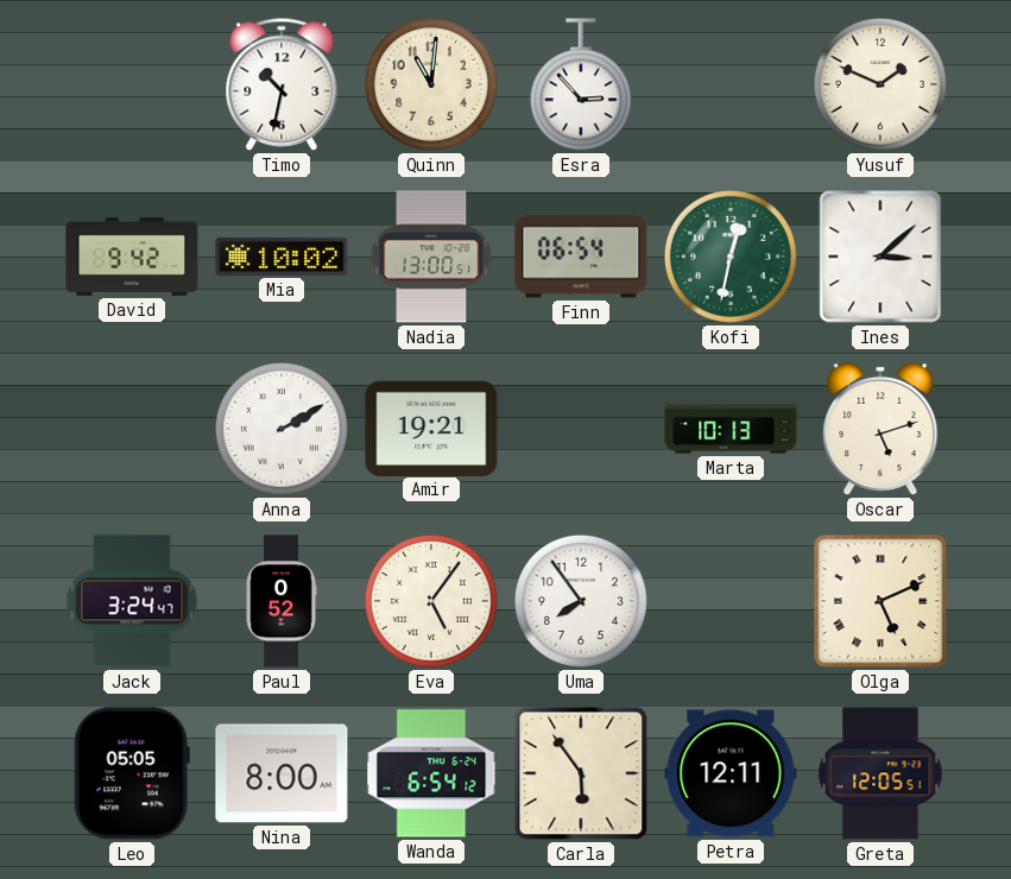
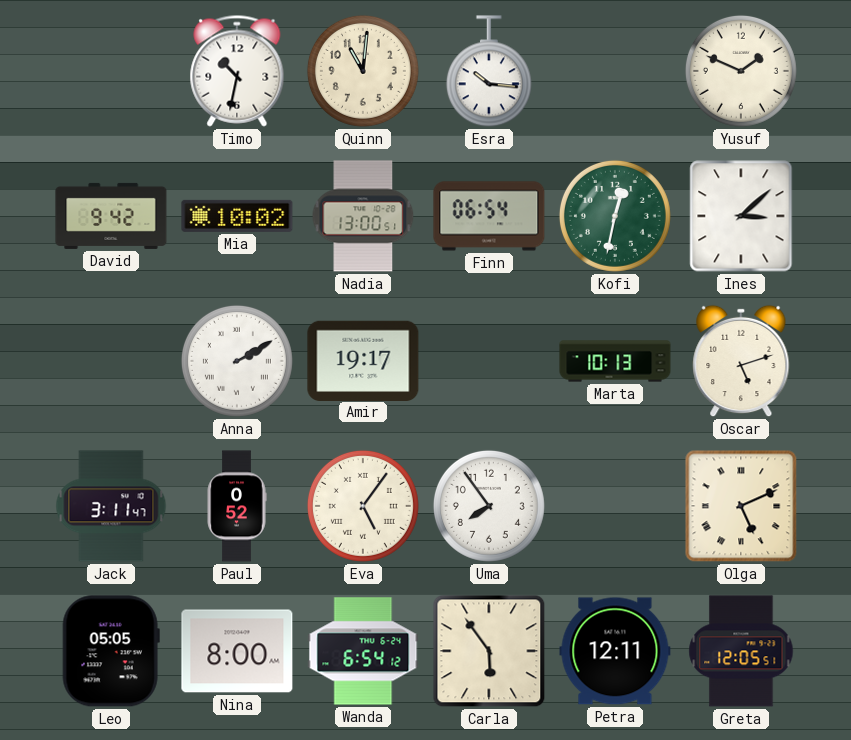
Esra: 2:53 -> 10:16
Amir: 19:21 -> 19:17
Jack: 3:24 -> 3:11
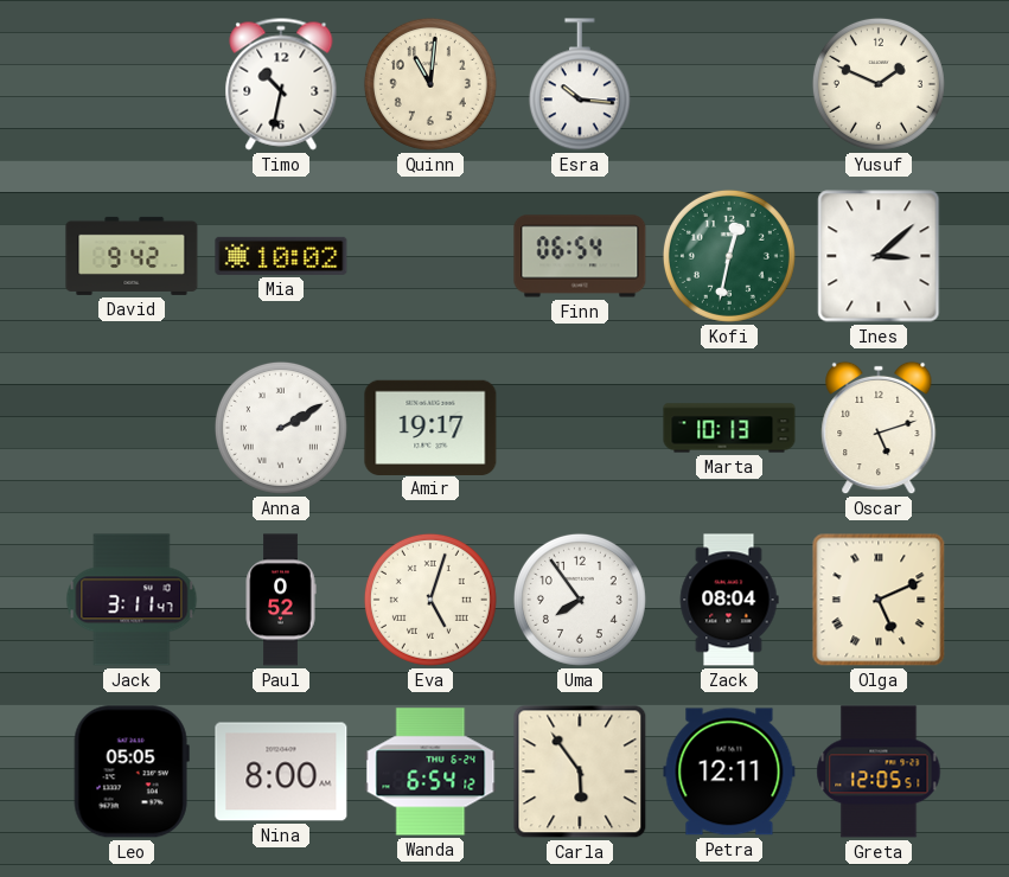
Nadia: 13:00 -> none
Eva: 5:06 -> 5:03
Zack: none -> 08:04
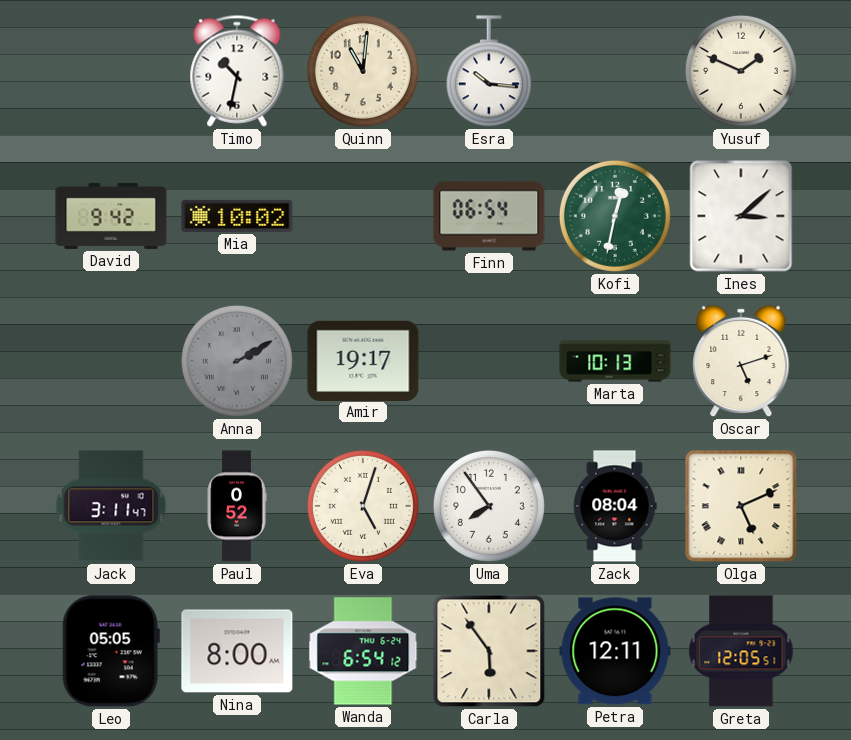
Anna dial: white -> grey
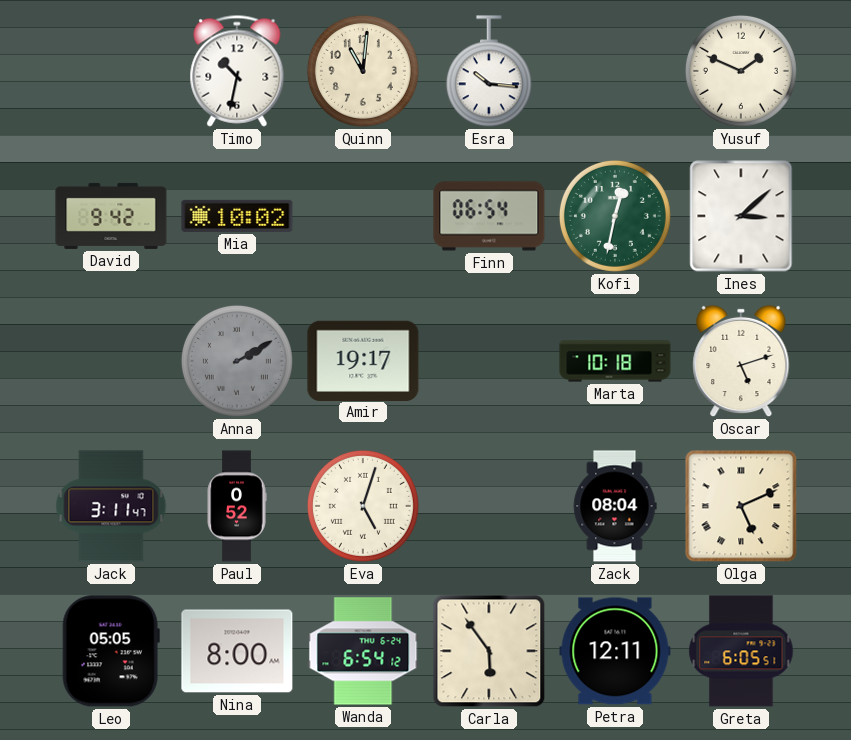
Marta: 10:13 -> 10:18
Uma: 7:54 -> none
Greta: 12:05 -> 6:05
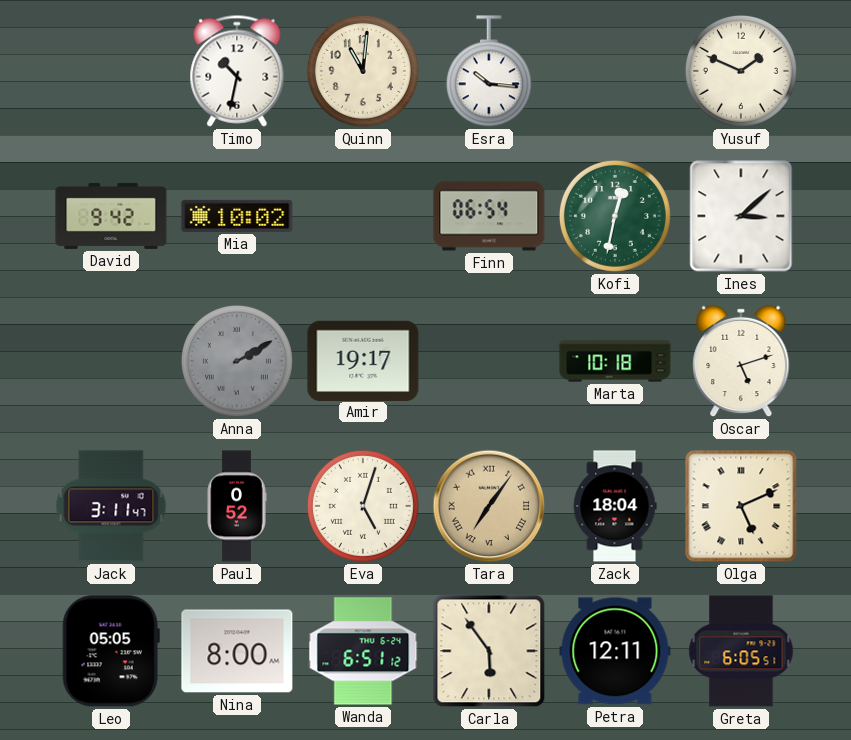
Tara: none -> 7:06
Zack: 08:04 -> 18:04
Wanda: 6:54 -> 6:51
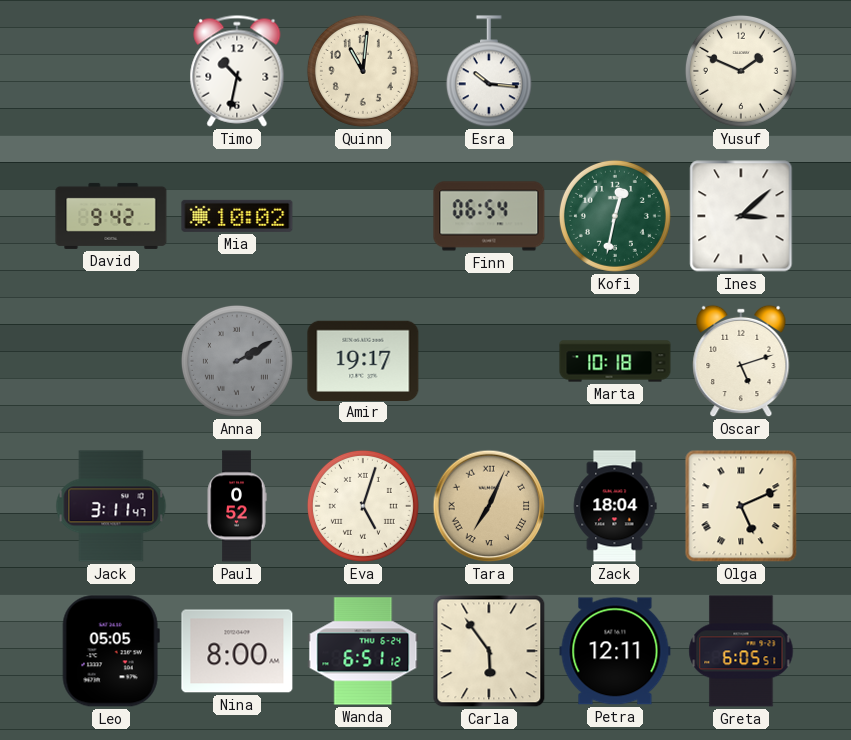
Tara: 7:06 -> 7:04
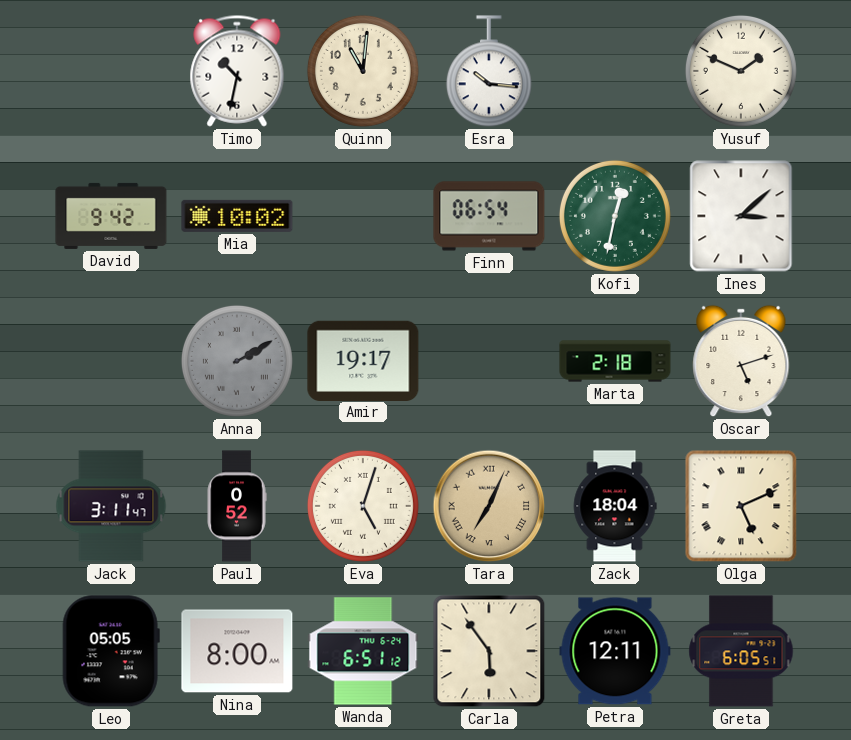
Marta: 10:18 -> 2:18
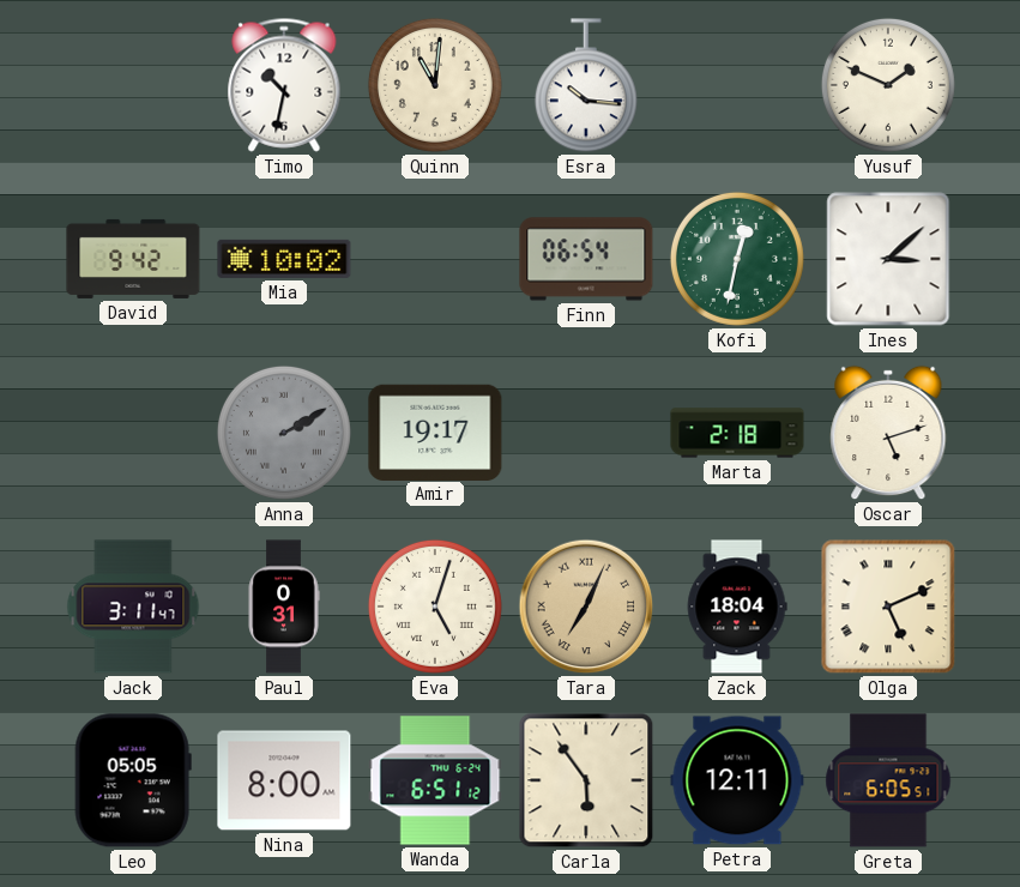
Paul: 0:52 -> 0:31
